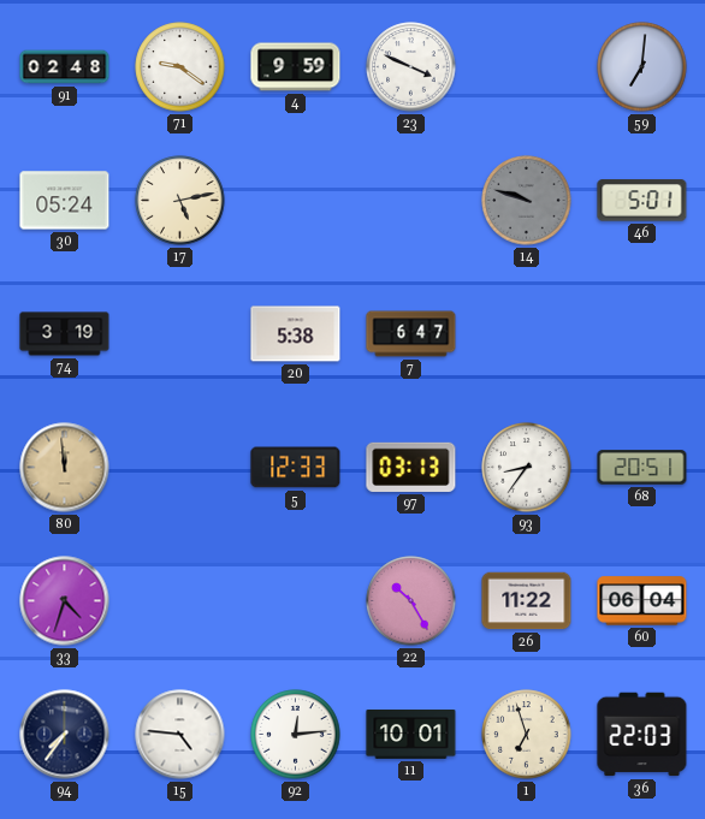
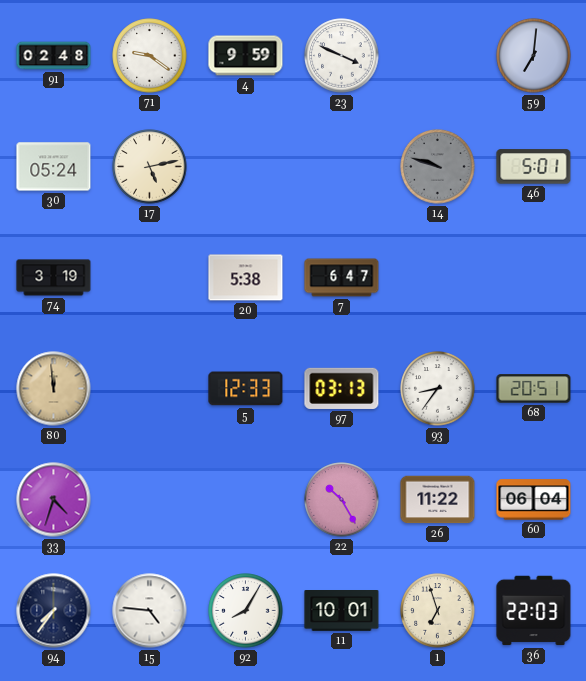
92: 12:14 -> 8:05
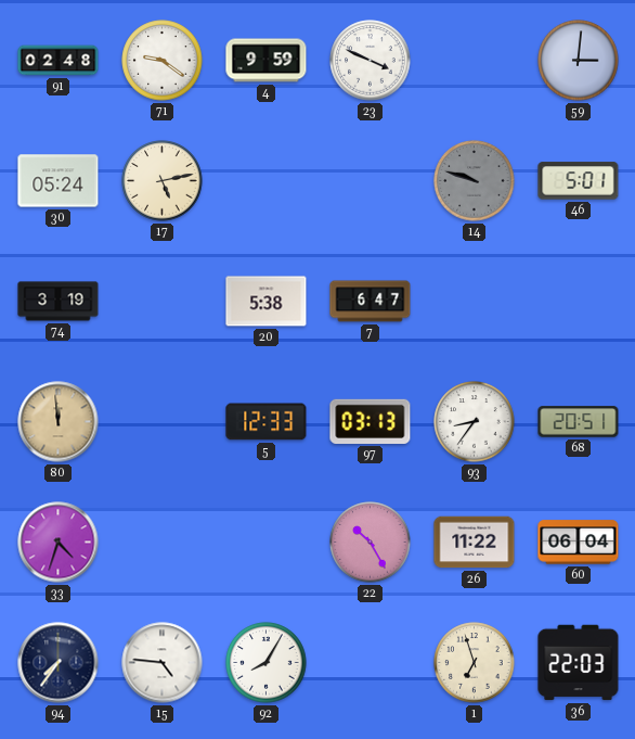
59: 7:01 -> 3:01
11: 10:01 -> none
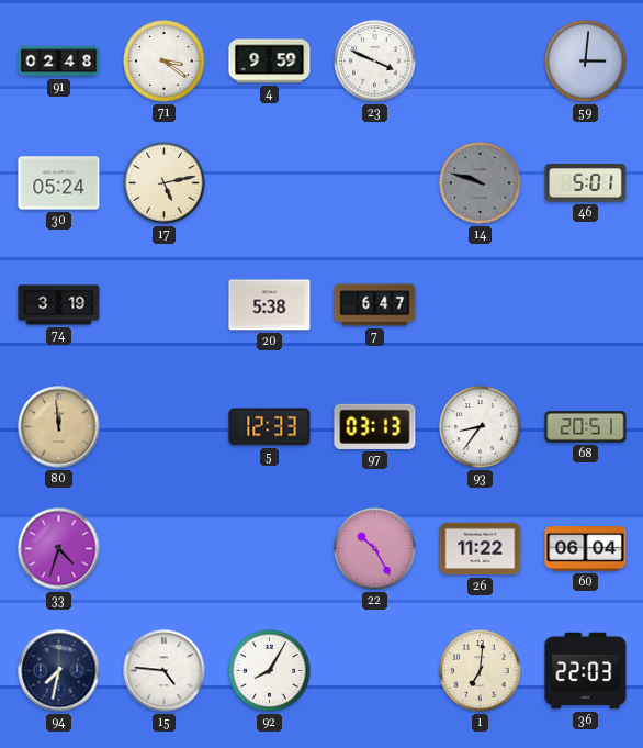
71: 9:21 -> 3:21
94: 7:36 -> 7:32
1: 6:57 -> 7:01
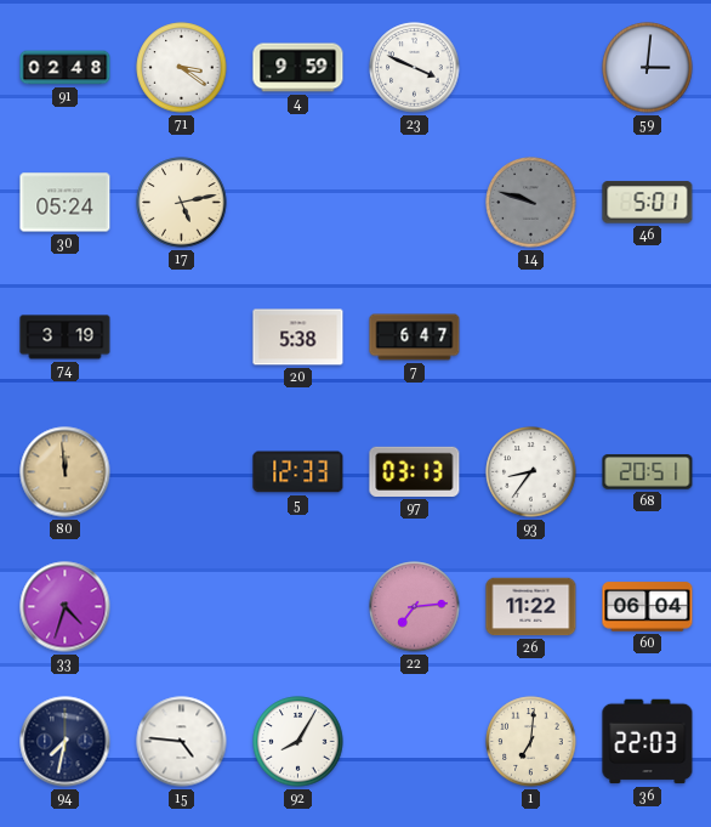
22: 10:25 -> 7:14
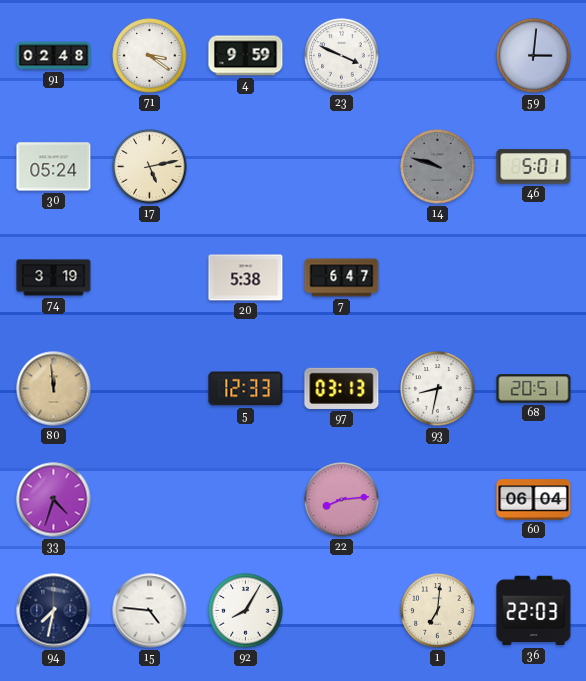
93: 8:36 -> 8:32
22: 7:14 -> 8:14
26: 11:22 -> none
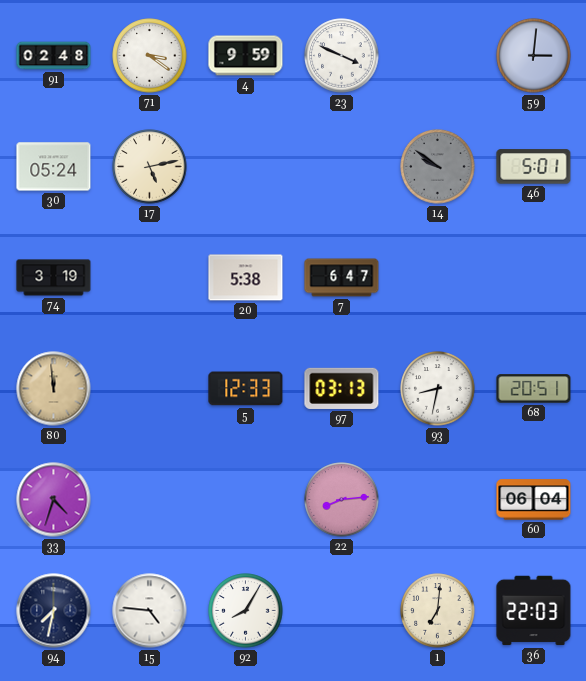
14: 9:48 -> 9:51
